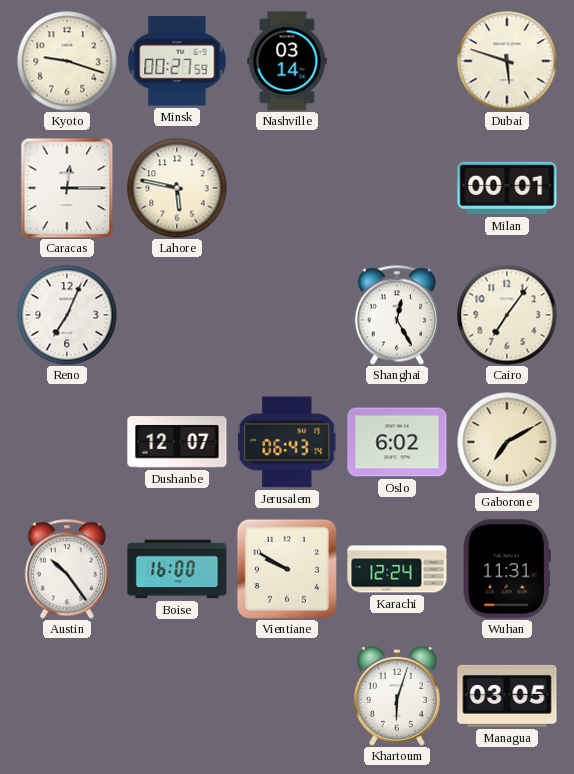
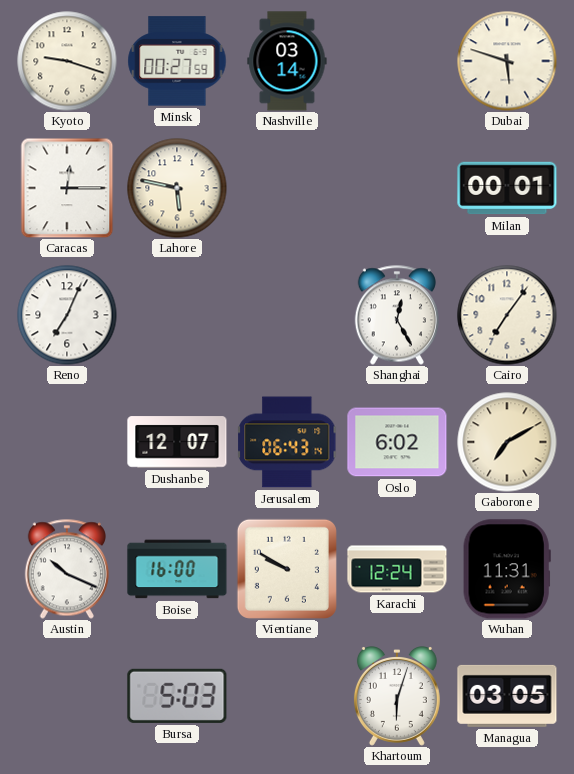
Austin: 10:24 -> 10:19
Bursa: none -> 5:03
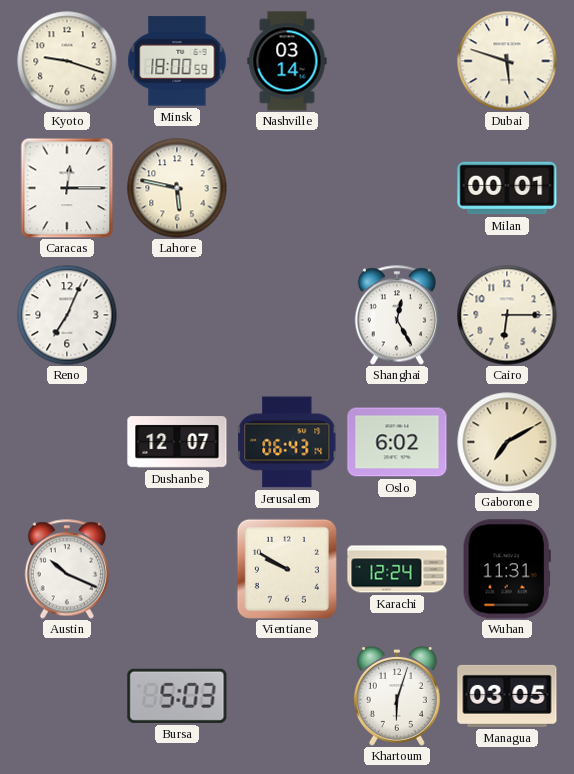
Minsk: 00:27 -> 18:00
Cairo: 7:06 -> 6:15
Boise: 16:00 -> none
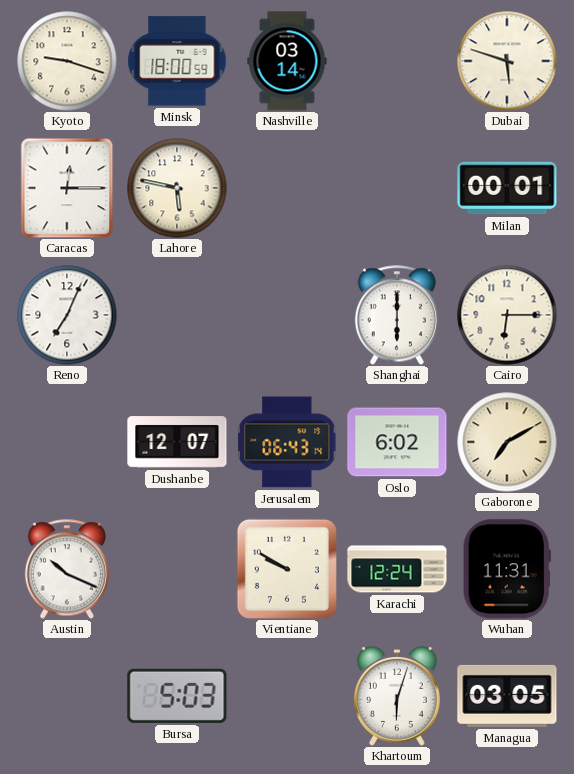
Shanghai: 12:25 -> 6:00
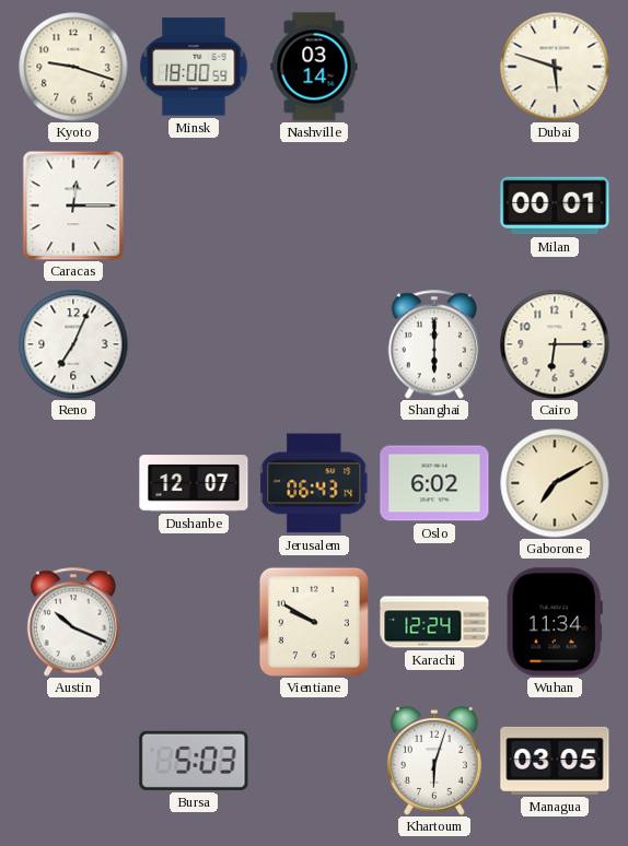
Lahore: 5:47 -> none
Wuhan: 11:31 -> 11:34
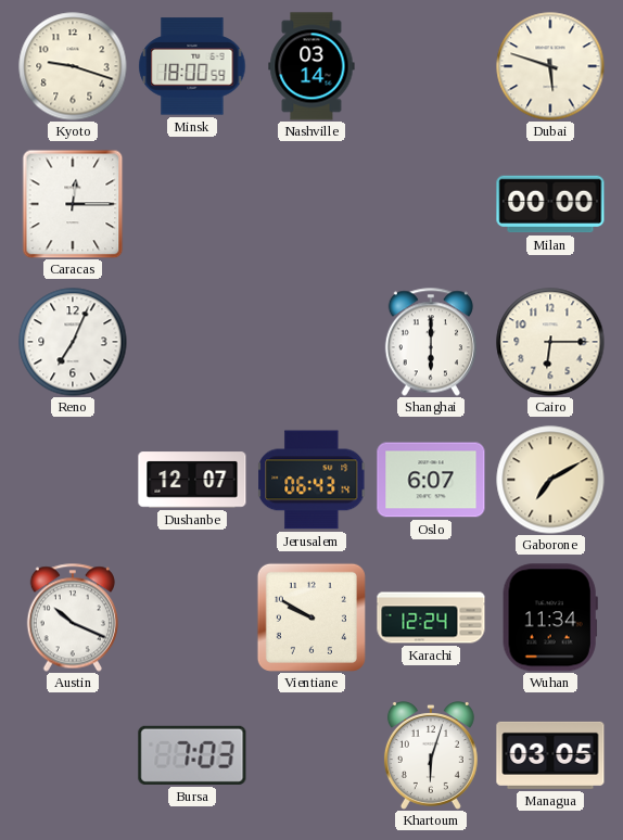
Milan: 00:01 -> 00:00
Oslo: 6:02 -> 6:07
Bursa: 5:03 -> 7:03
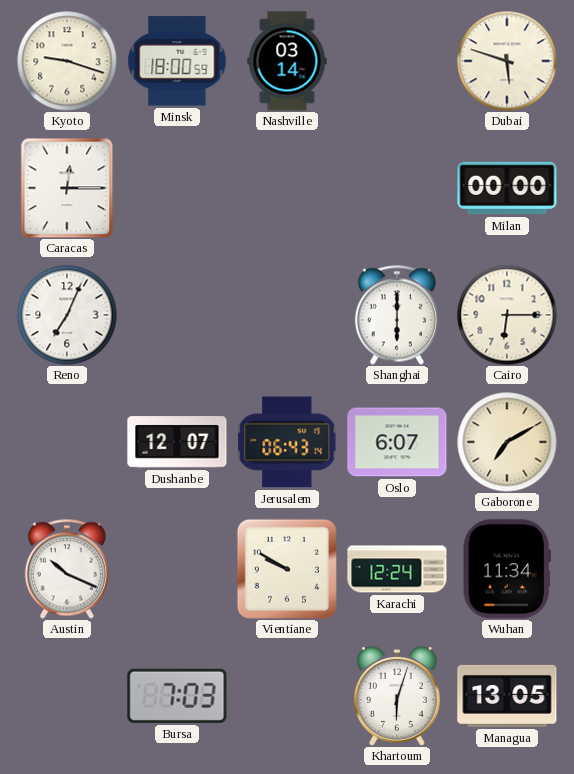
Managua: 03:05 -> 13:05
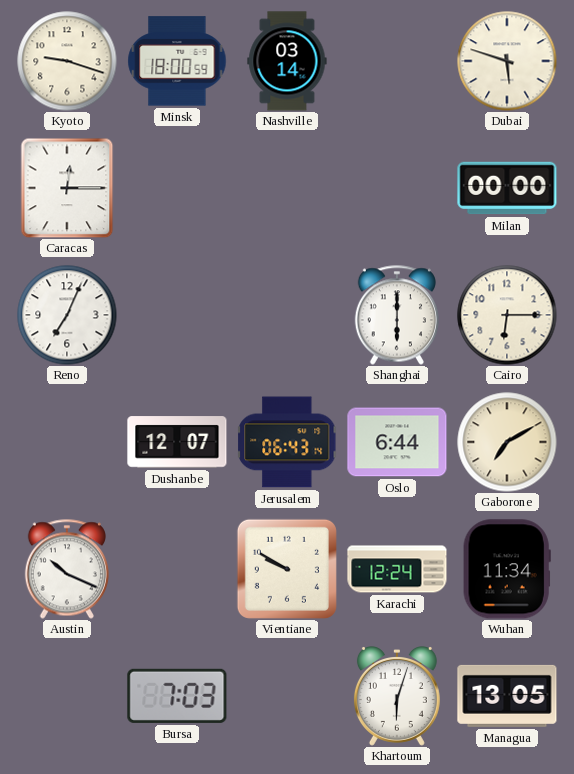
Oslo: 6:07 -> 6:44
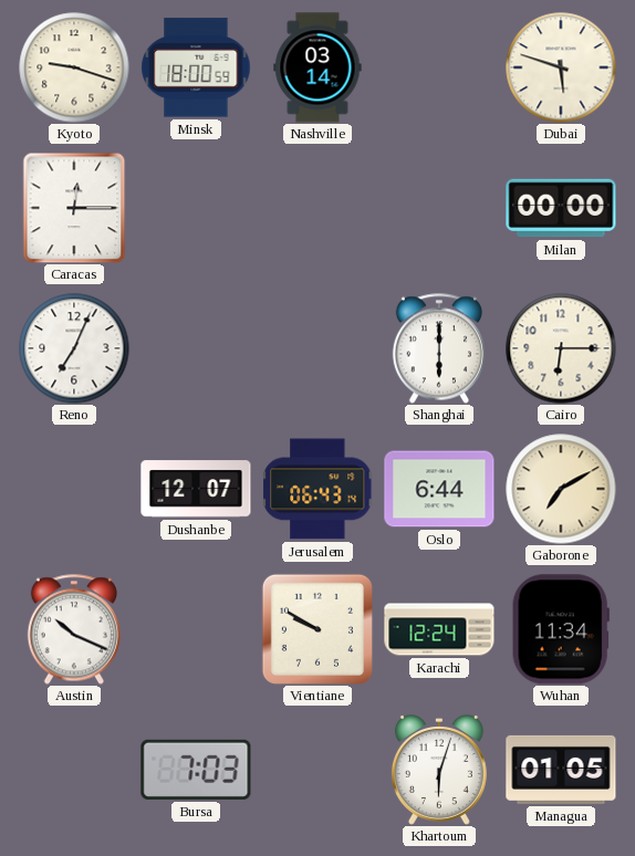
Managua: 13:05 -> 01:05
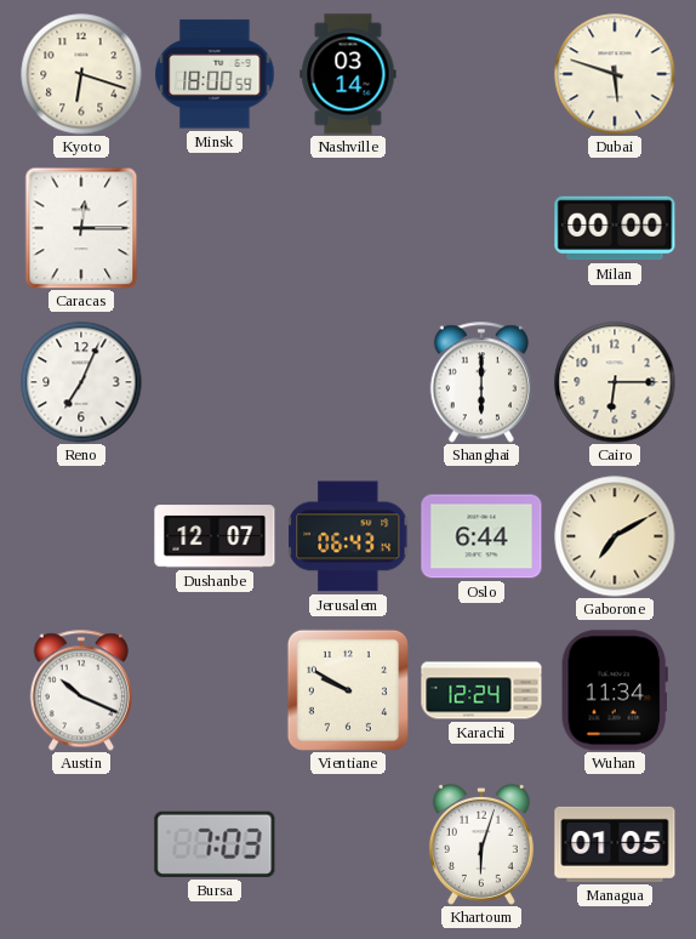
Kyoto: 9:18 -> 6:18
